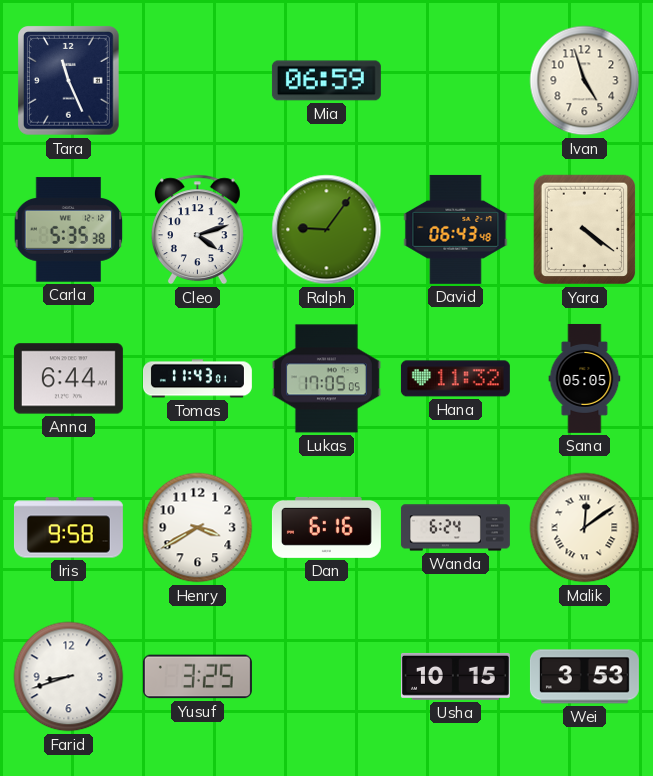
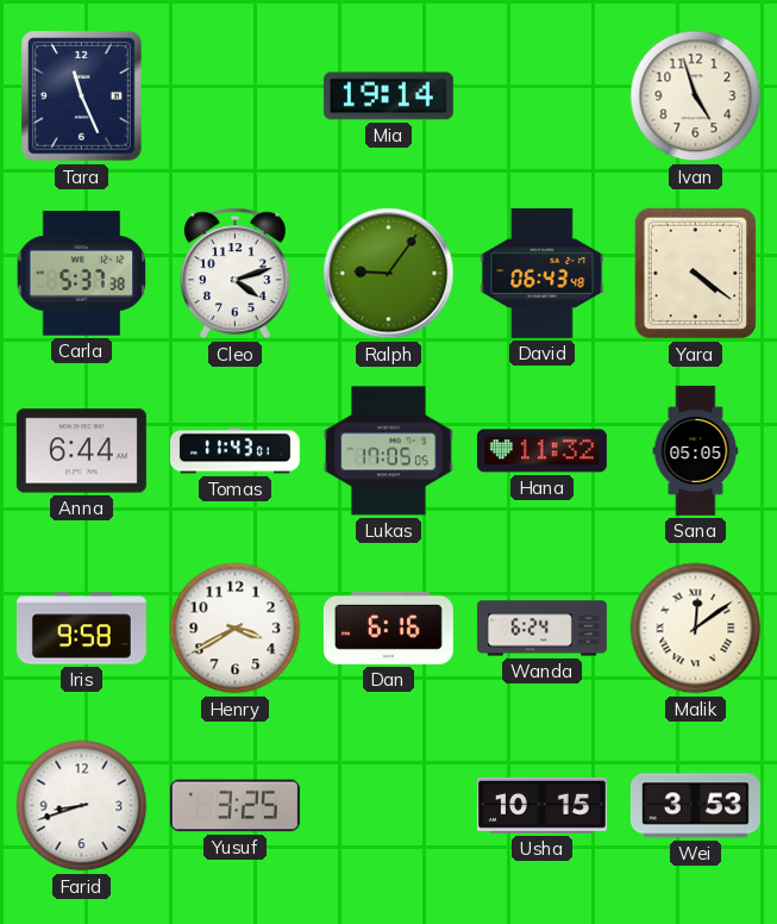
Mia: 06:59 -> 19:14
Carla: 5:35 -> 5:37
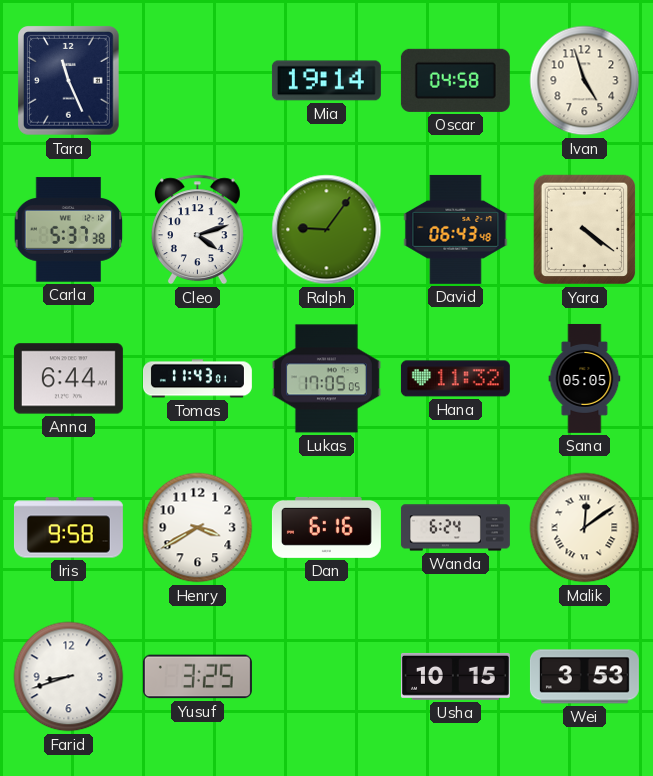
Oscar: none -> 04:58
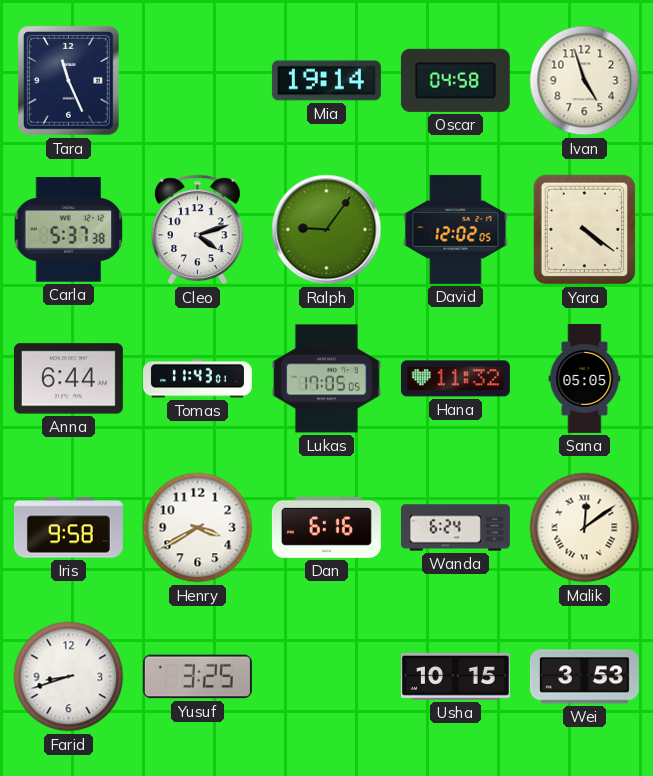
David: 06:43 -> 12:02
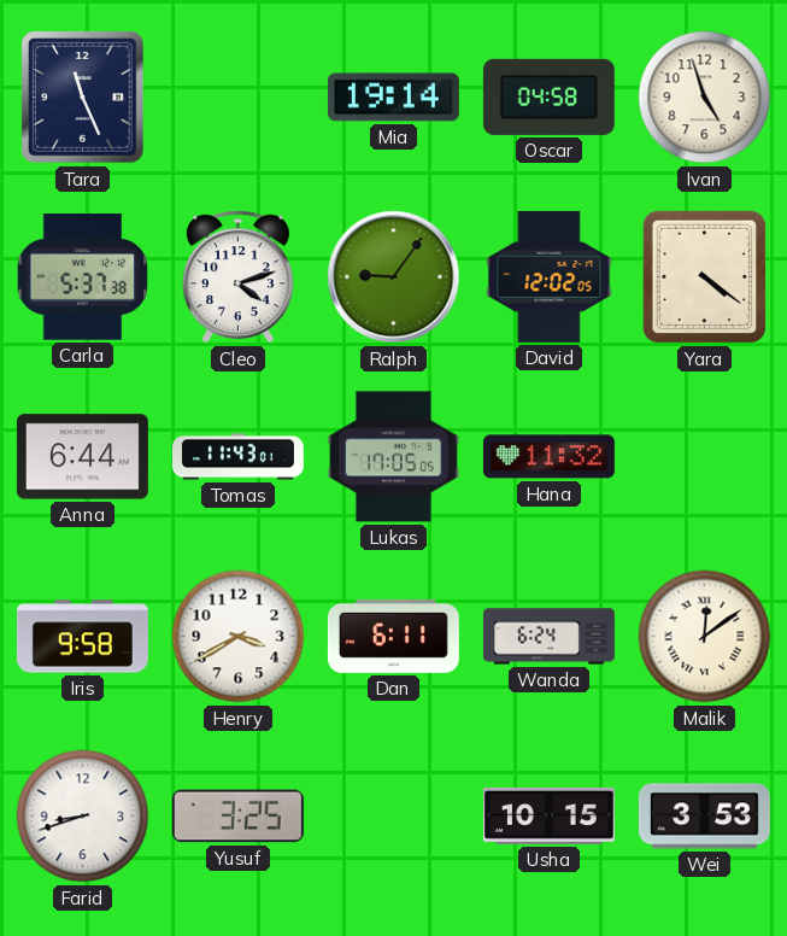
Sana: 05:05 -> none
Dan: 6:16 -> 6:11
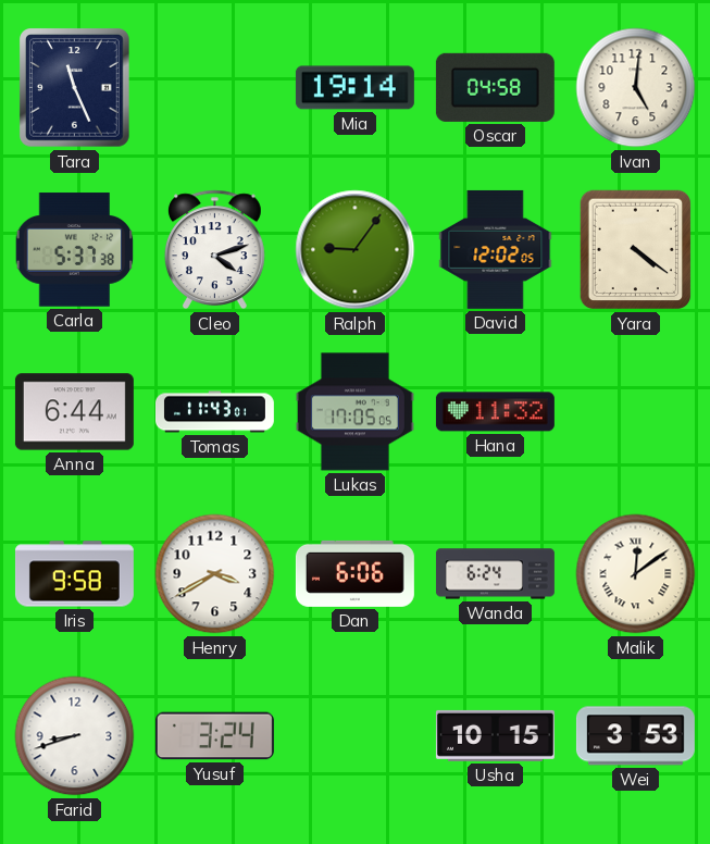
Ivan: 4:57 -> 5:01
Dan: 6:11 -> 6:06
Yusuf: 3:25 -> 3:24
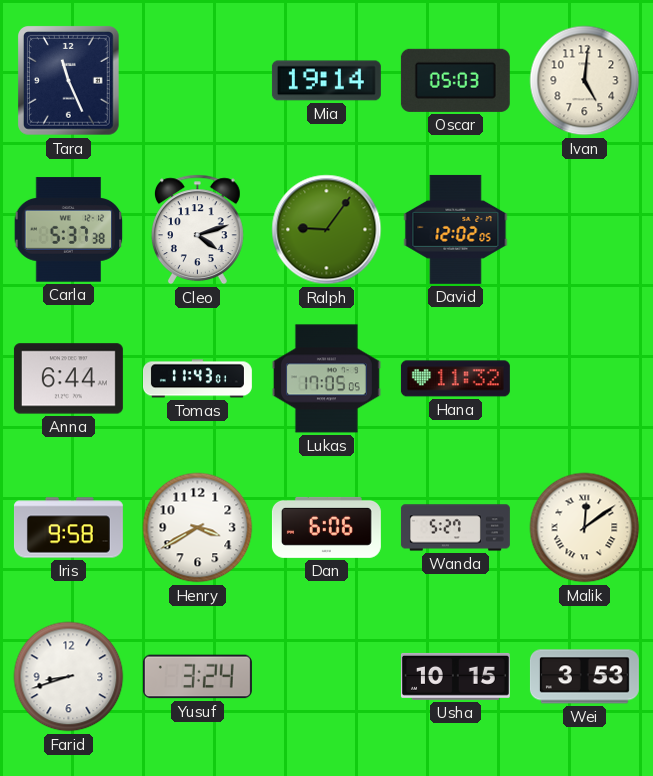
Oscar: 04:58 -> 05:03
Yara: 4:21 -> none
Wanda: 6:24 -> 5:27
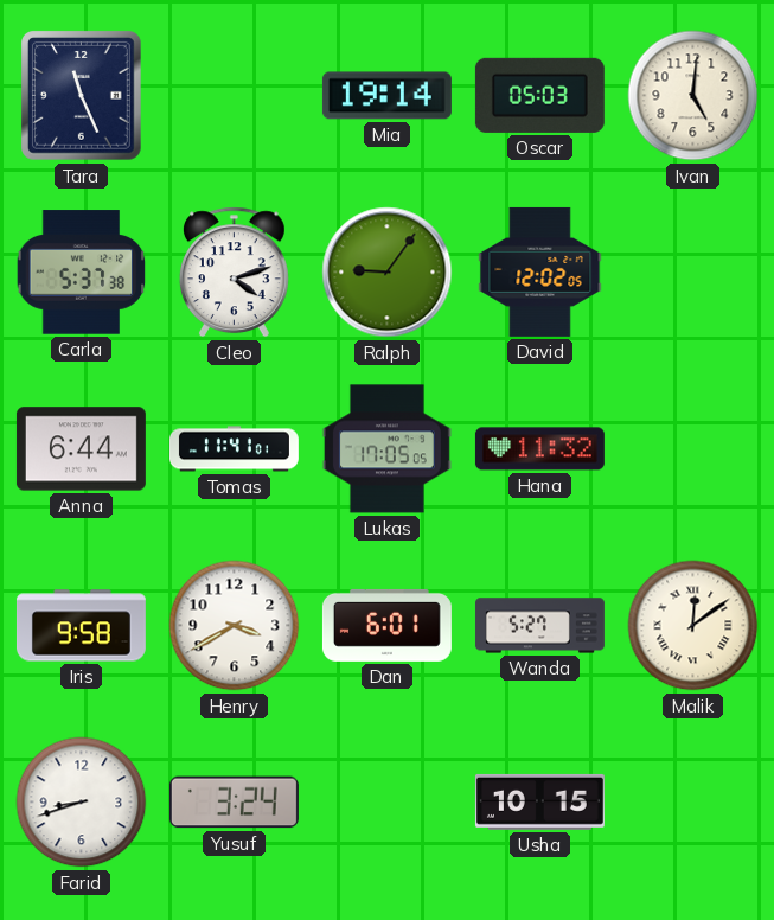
Tomas: 11:43 -> 11:41
Dan: 6:06 -> 6:01
Wei: 3:53 -> none
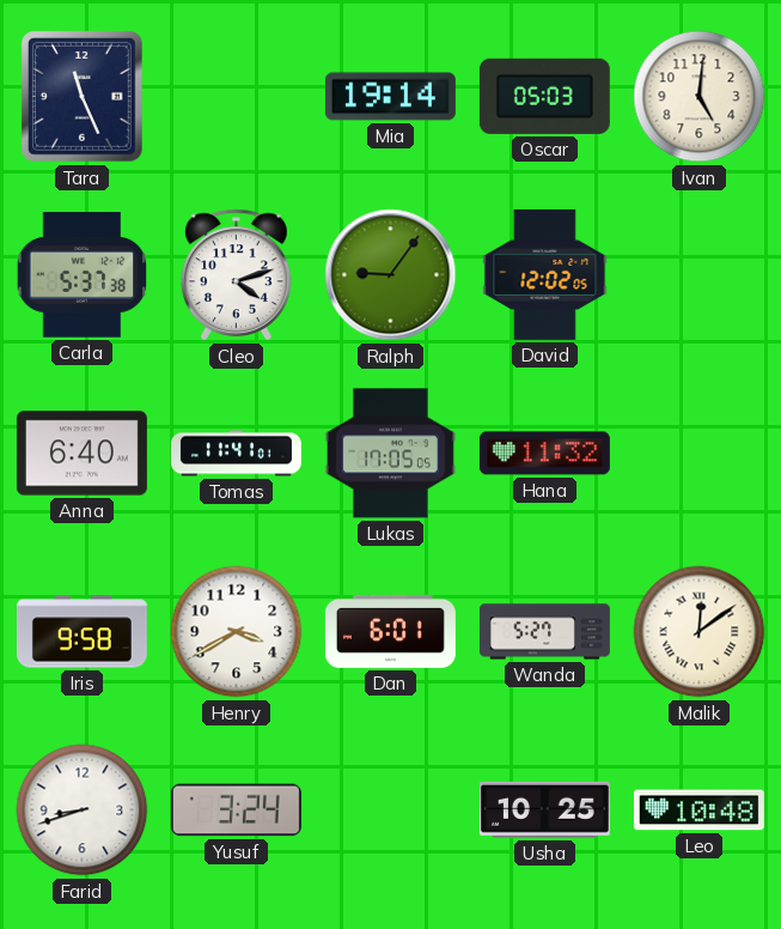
Anna: 6:44 -> 6:40
Usha: 10:15 -> 10:25
Leo: none -> 10:48
